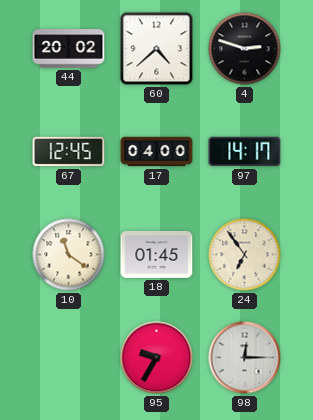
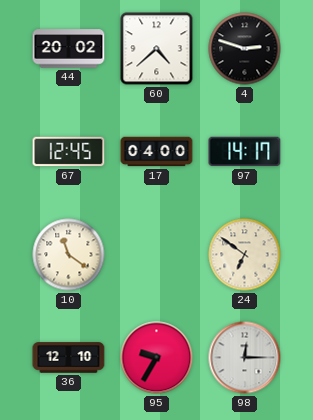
18: 01:45 -> none
24: 6:54 -> 6:51
36: none -> 12:10
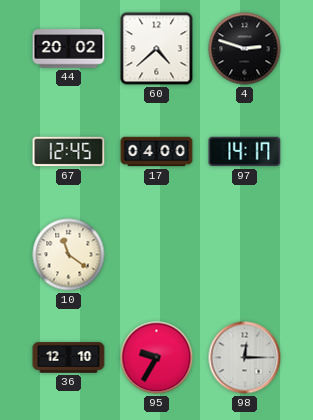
24: 6:51 -> none
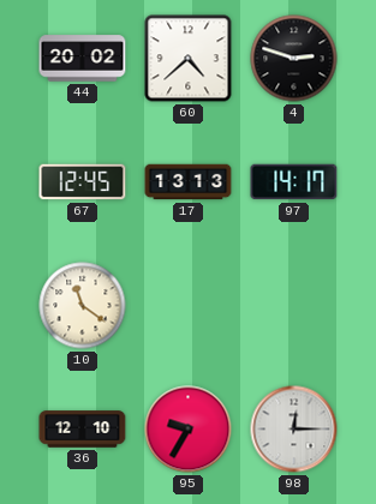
17: 04:00 -> 13:13
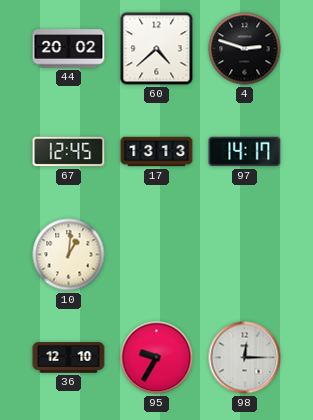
10: 11:21 -> 1:01
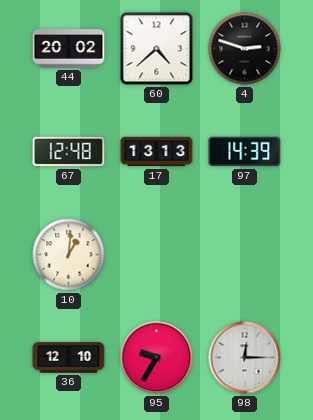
67: 12:45 -> 12:48
97: 14:17 -> 14:39
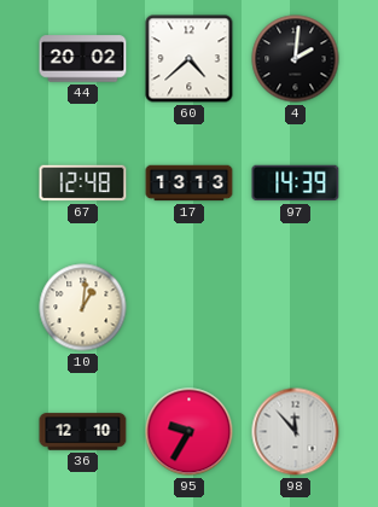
4: 2:48 -> 2:01
98: 12:15 -> 11:53
